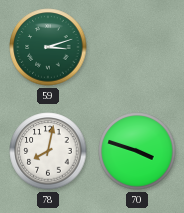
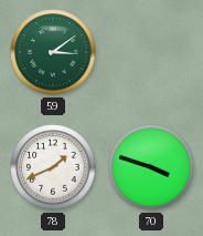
59: 3:12 -> 3:09
78: 8:02 -> 1:41
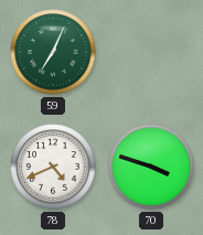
59: 3:09 -> 7:04
78: 1:41 -> 4:41
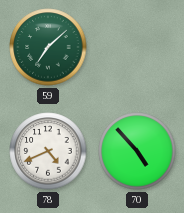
59: 7:04 -> 7:08
70: 3:48 -> 4:53
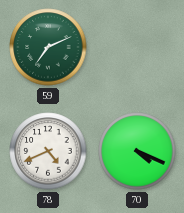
59: 7:08 -> 7:11
70: 4:53 -> 4:19
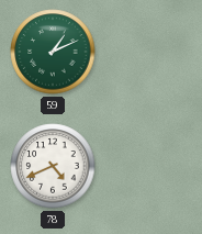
59: 7:11 -> 1:11
70: 4:19 -> none
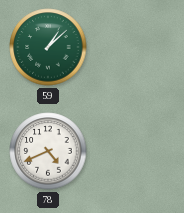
59: 1:11 -> 1:08
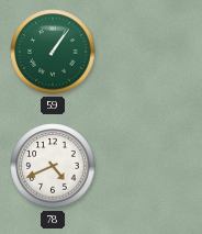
59: 1:08 -> 1:06
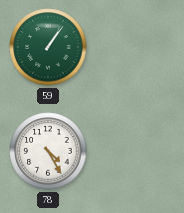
78: 4:41 -> 4:25
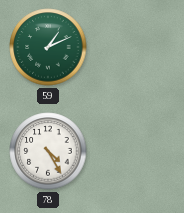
59: 1:06 -> 1:11
